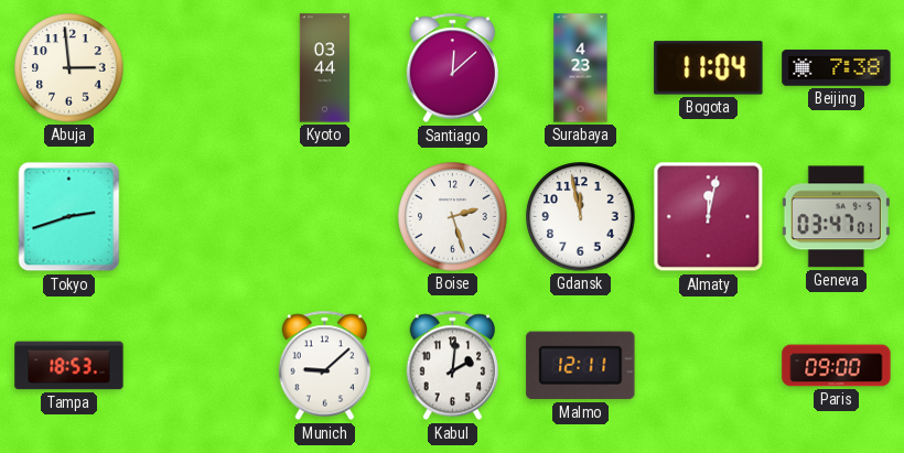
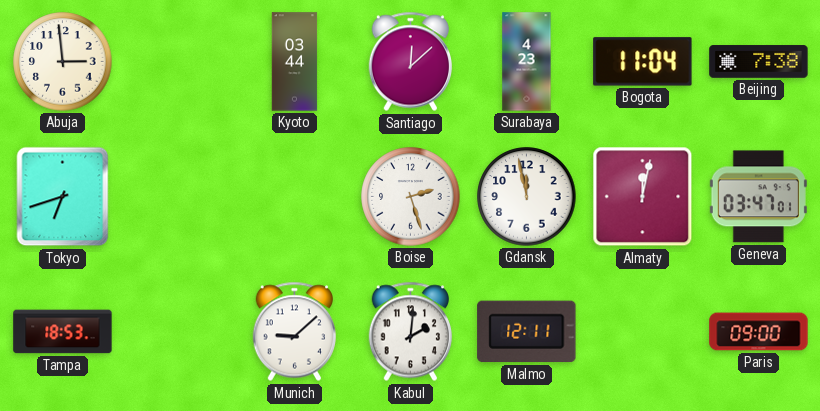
Tokyo: 2:42 -> 6:42
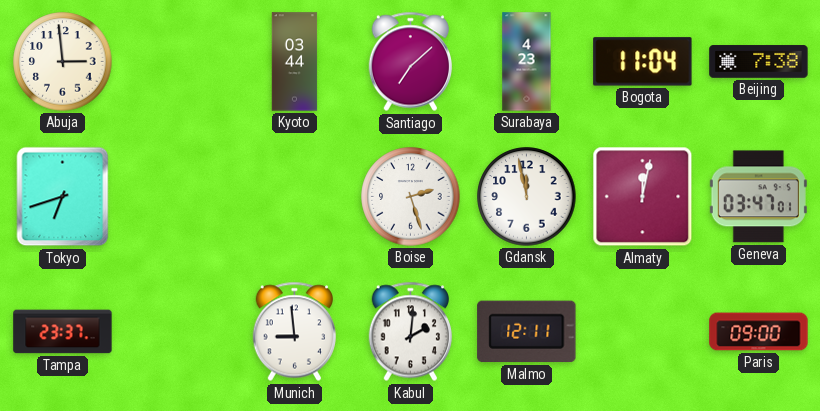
Santiago: 12:08 -> 7:08
Tampa: 18:53 -> 23:37
Munich: 9:08 -> 8:59
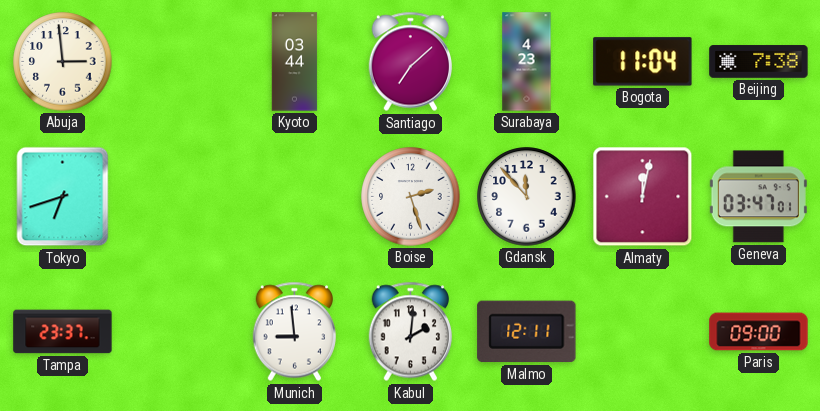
Gdansk: 11:58 -> 11:53
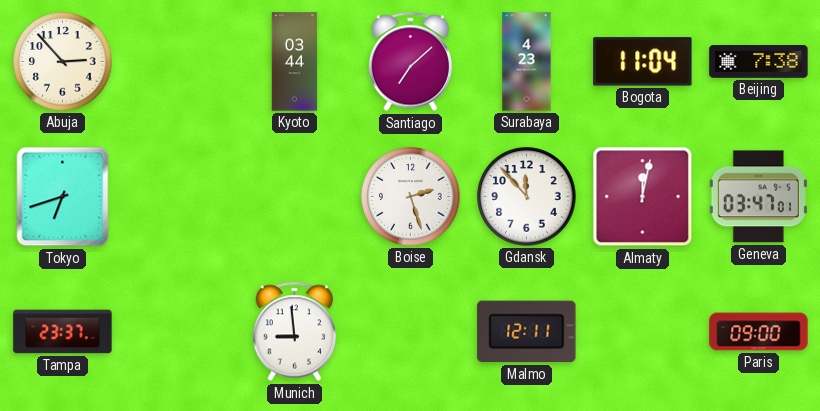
Abuja: 2:59 -> 2:53
Kabul: 2:01 -> none
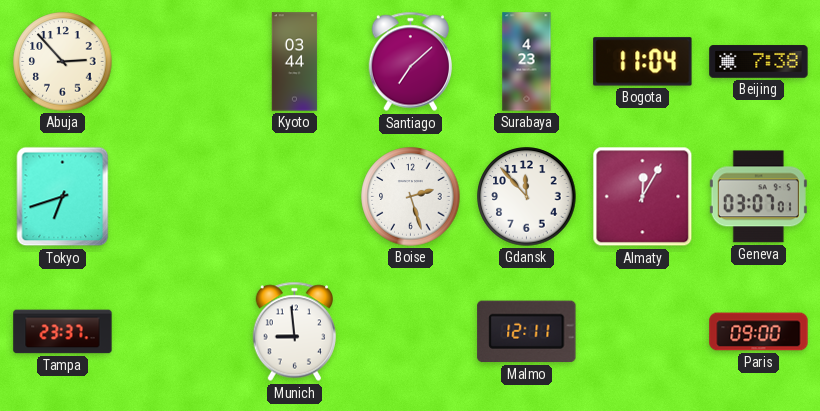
Almaty: 12:02 -> 12:05
Geneva: 03:47 -> 03:07
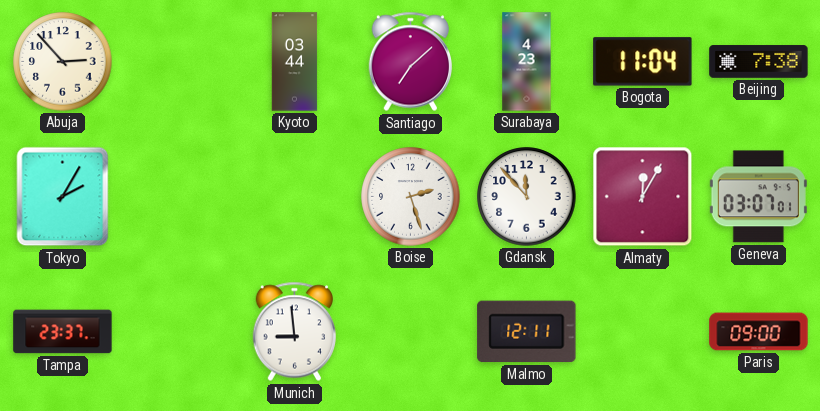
Tokyo: 6:42 -> 2:05
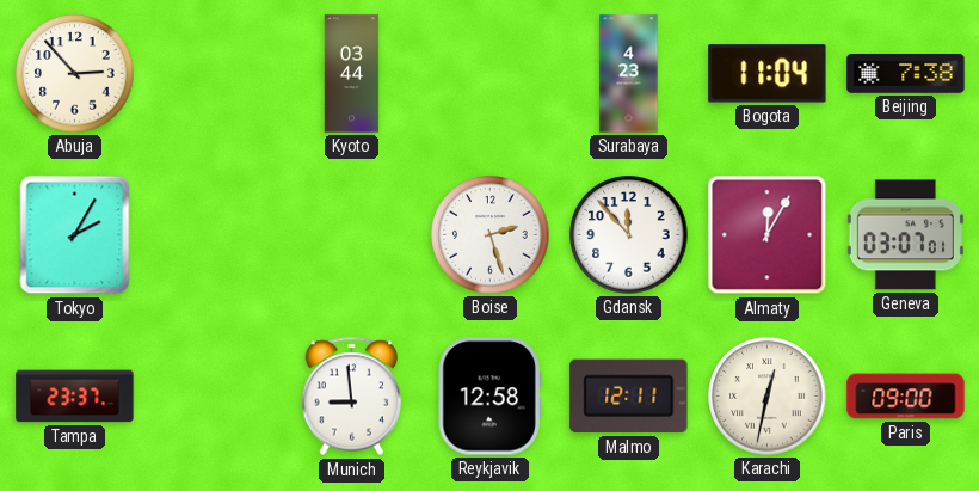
Santiago: 7:08 -> none
Reykjavik: none -> 12:58
Karachi: none -> 12:32
